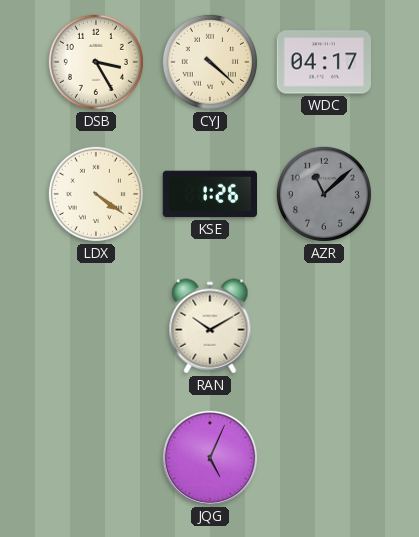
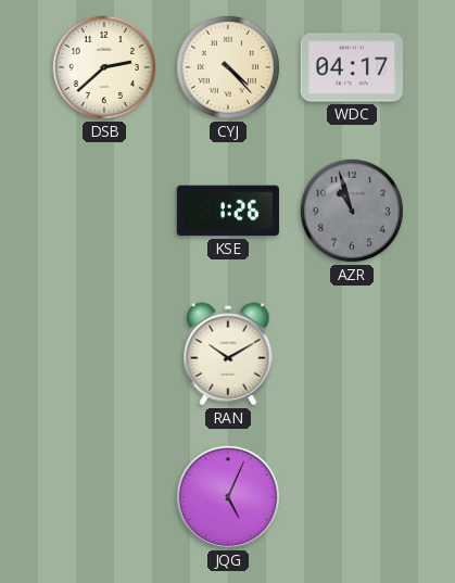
DSB: 3:25 -> 2:38
CYJ: 4:22 -> 4:23
LDX: 4:21 -> none
AZR: 11:08 -> 10:57
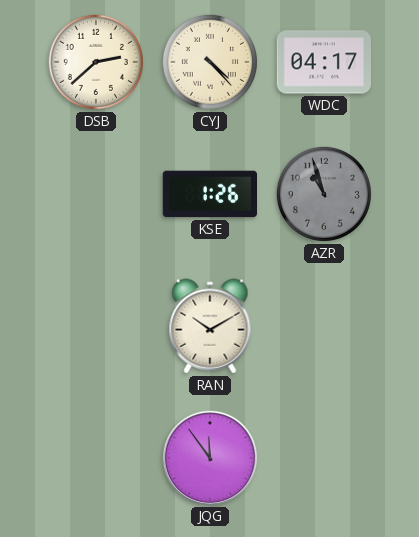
JQG: 5:04 -> 11:54
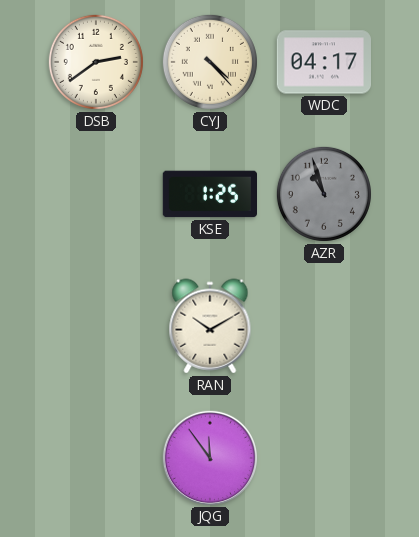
DSB: 2:38 -> 2:39
KSE: 1:26 -> 1:25
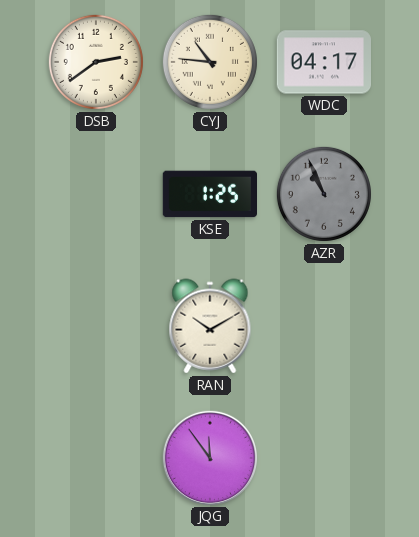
CYJ: 4:23 -> 10:46
AZR: 10:57 -> 10:56
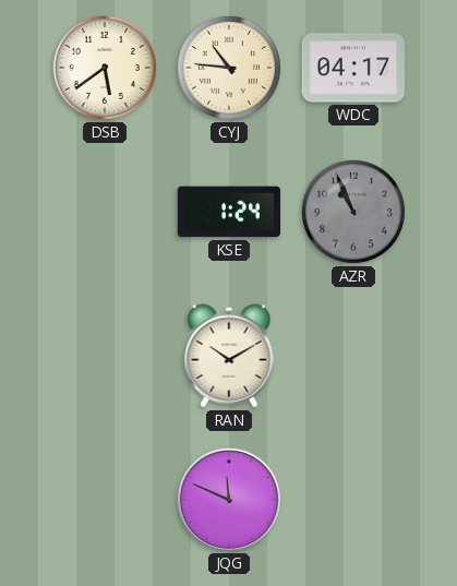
DSB: 2:39 -> 5:39
KSE: 1:25 -> 1:24
JQG: 11:54 -> 11:49
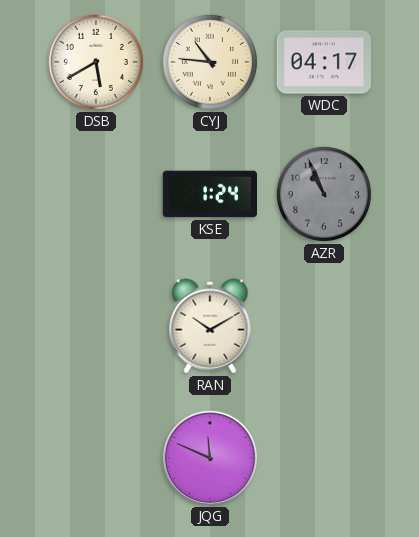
DSB: 5:39 -> 5:40
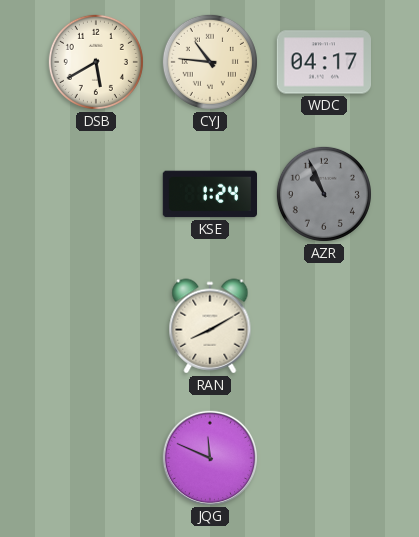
RAN: 10:10 -> 8:10
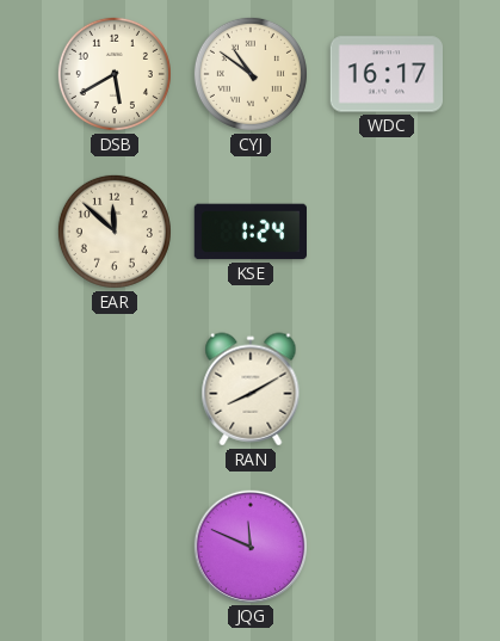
CYJ: 10:46 -> 10:51
WDC: 04:17 -> 16:17
EAR: none -> 11:52
AZR: 10:56 -> none
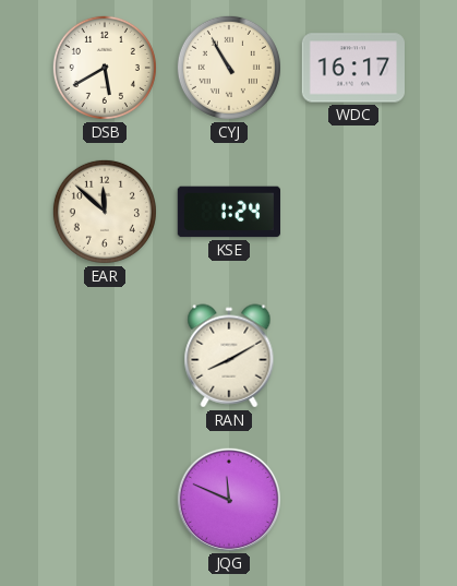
CYJ: 10:51 -> 10:55
